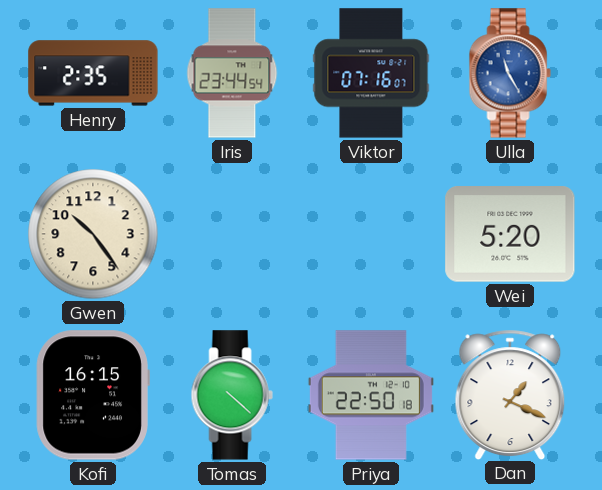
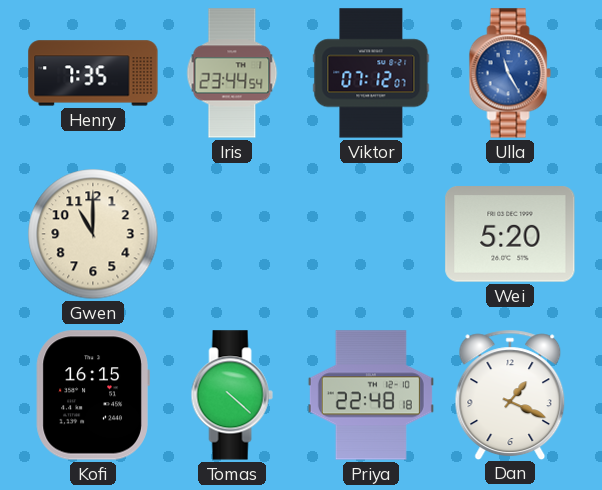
Henry: 2:35 -> 7:35
Viktor: 07:16 -> 07:12
Gwen: 10:24 -> 11:00
Priya: 22:50 -> 22:48
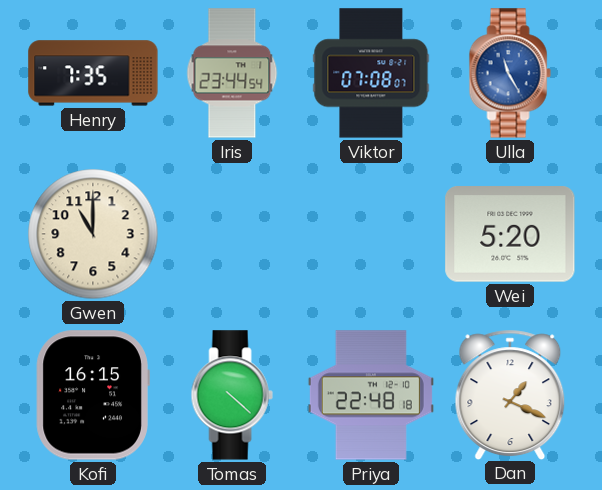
Viktor: 07:12 -> 07:08
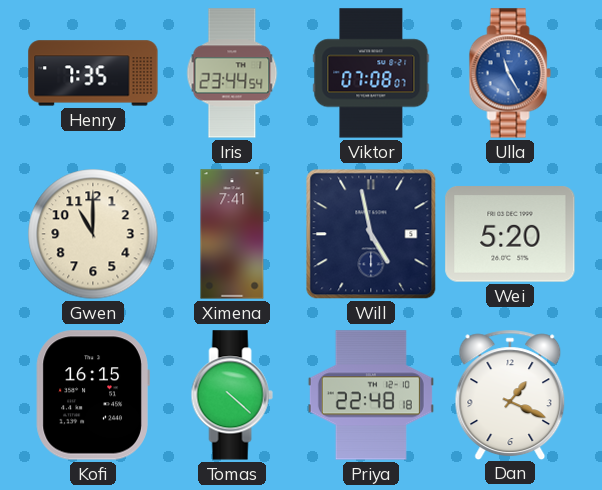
Ximena: none -> 7:41
Will: none -> 4:58
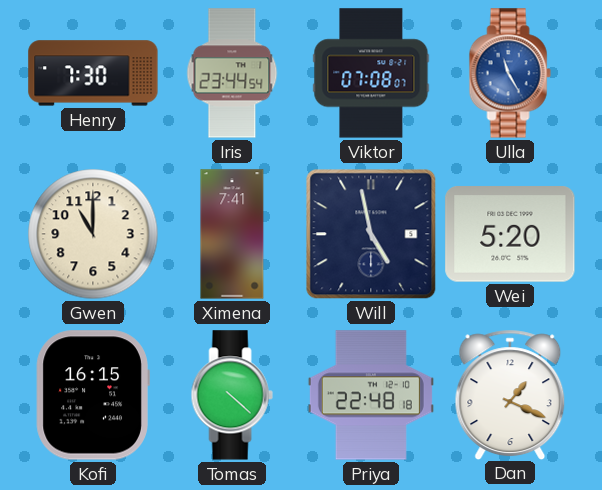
Henry: 7:35 -> 7:30
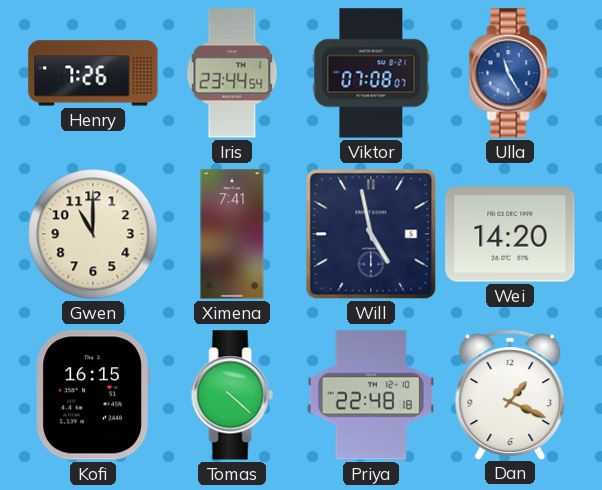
Henry: 7:30 -> 7:26
Wei: 5:20 -> 14:20
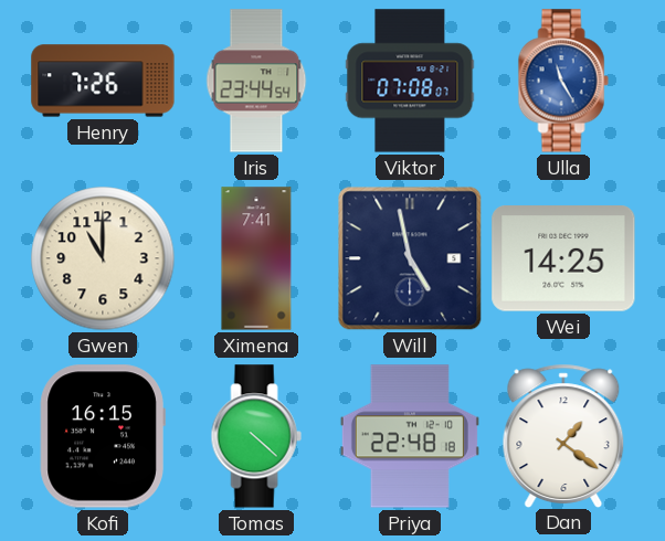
Wei: 14:20 -> 14:25
Dan: 1:19 -> 1:21
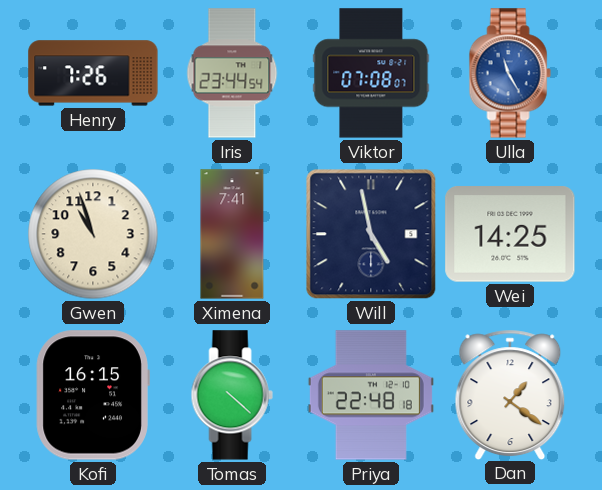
Gwen: 11:00 -> 10:57
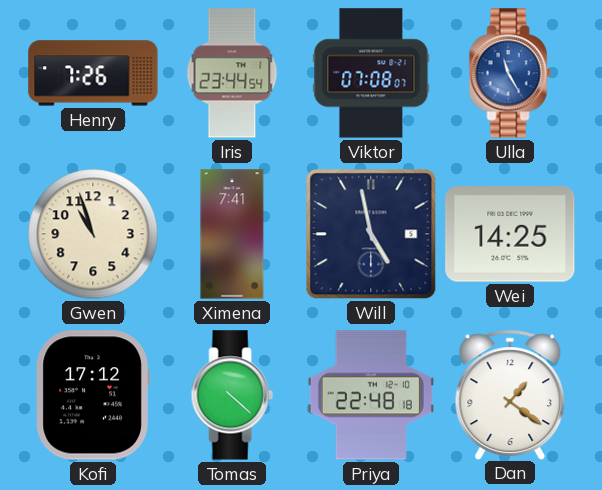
Kofi: 16:15 -> 17:12
